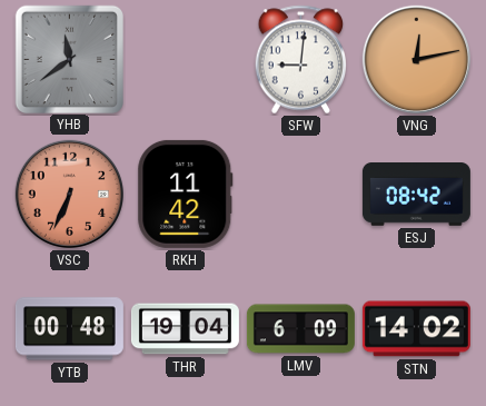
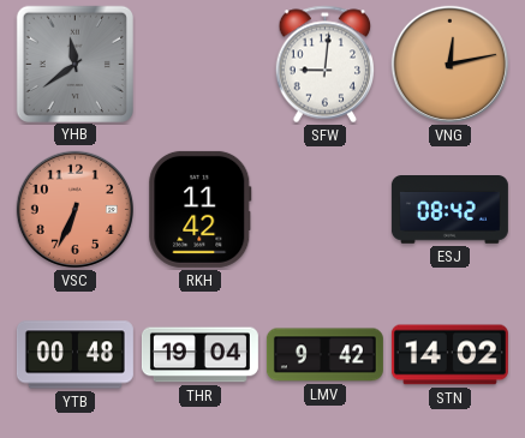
LMV: 6:09 -> 9:42
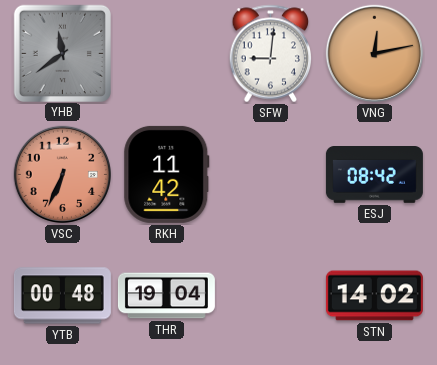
LMV: 9:42 -> none
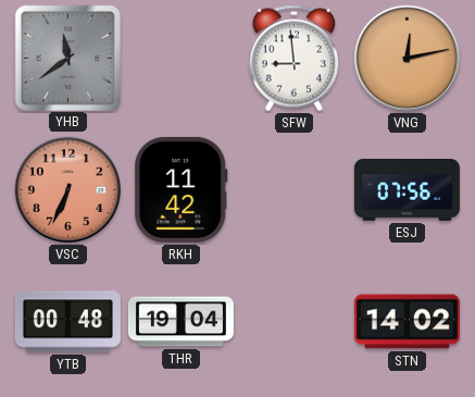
SFW: 9:01 -> 8:59
ESJ: 08:42 -> 07:56
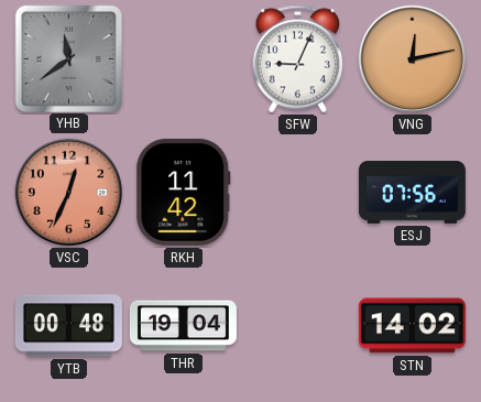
SFW: 8:59 -> 9:04
VSC: 6:34 -> 12:34
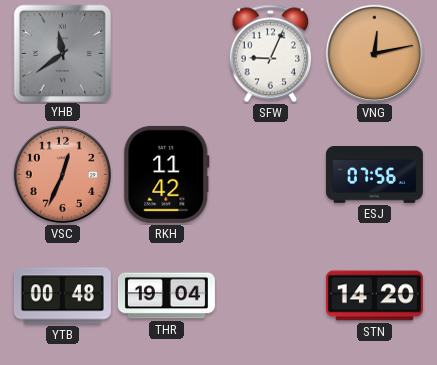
STN: 14:02 -> 14:20
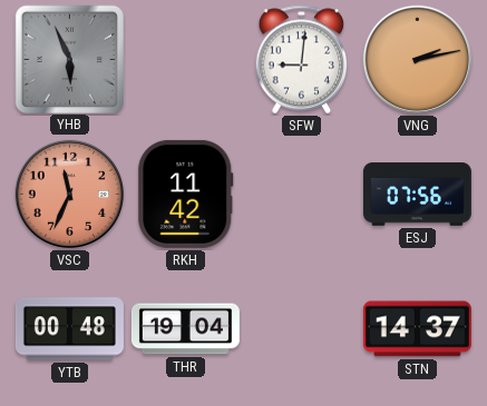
YHB: 11:39 -> 5:56
SFW: 9:04 -> 9:01
VNG: 12:13 -> 2:13
VSC: 12:34 -> 11:34
STN: 14:20 -> 14:37
